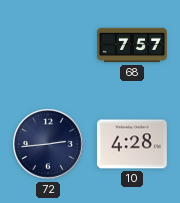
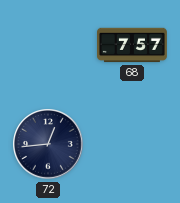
72: 2:44 -> 12:44
10: 4:28 -> none
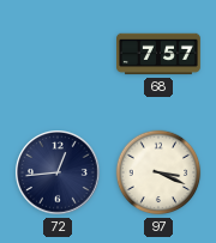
97: none -> 3:19
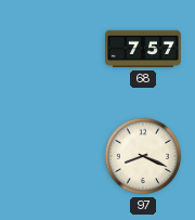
72: 12:44 -> none
97: 3:19 -> 8:19
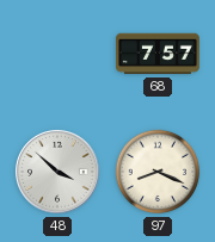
48: none -> 3:52
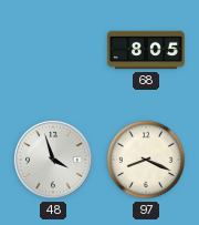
68: 7:57 -> 8:05
48: 3:52 -> 3:57
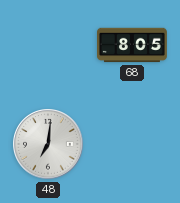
48: 3:57 -> 7:01
97: 8:19 -> none
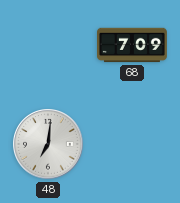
68: 8:05 -> 7:09
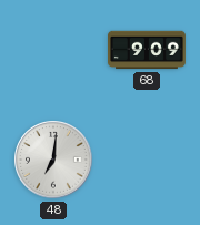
68: 7:09 -> 9:09
